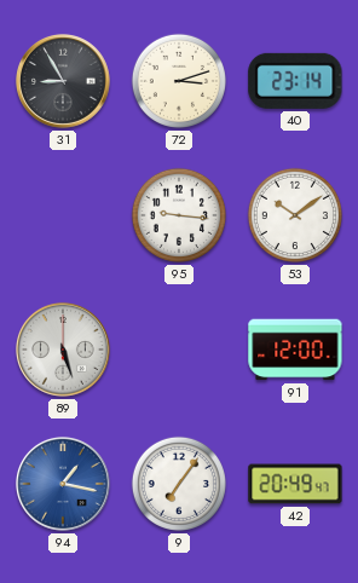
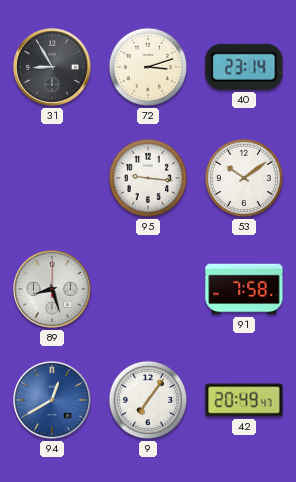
89: 5:27 -> 8:27
91: 12:00 -> 7:58
94: 1:17 -> 12:40
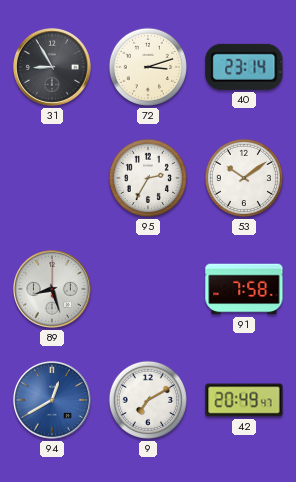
95: 9:16 -> 2:35
9: 7:06 -> 7:10
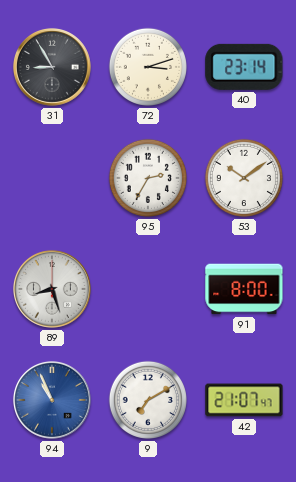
91: 7:58 -> 8:00
94: 12:40 -> 10:56
42: 20:49 -> 21:07
